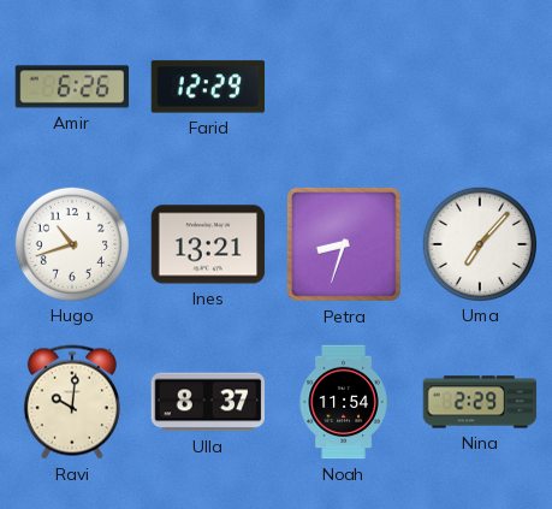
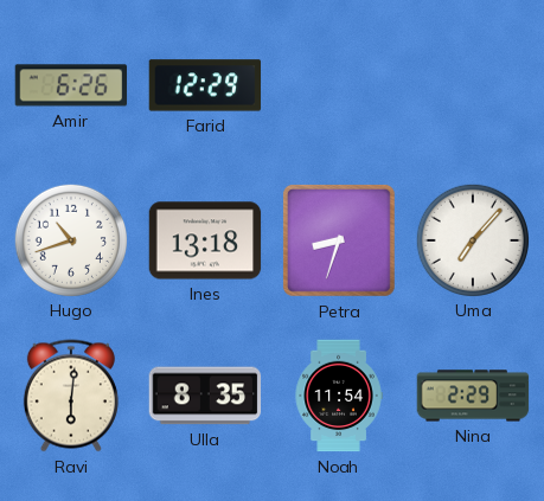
Ines: 13:21 -> 13:18
Ravi: 10:01 -> 6:01
Ulla: 8:37 -> 8:35
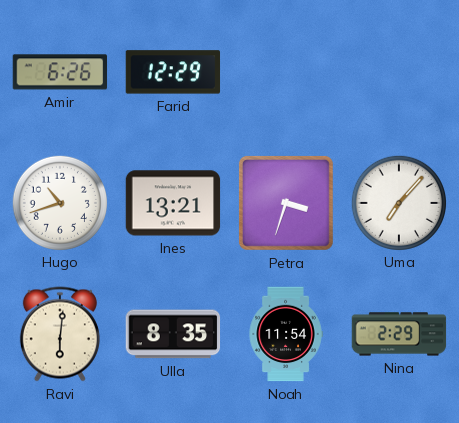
Ines: 13:18 -> 13:21
Petra: 8:33 -> 3:33
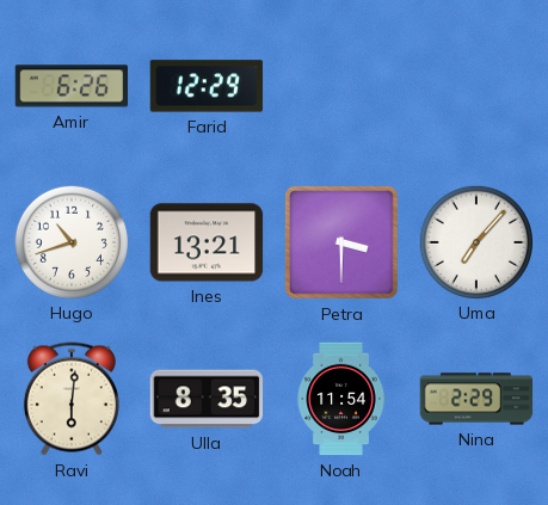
Petra: 3:33 -> 3:30
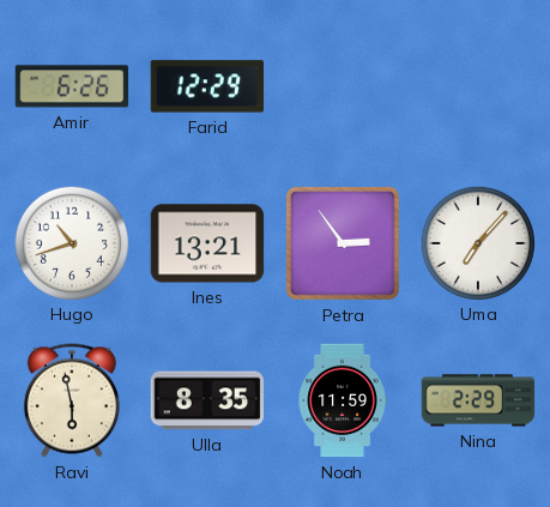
Petra: 3:30 -> 2:54
Ravi: 6:01 -> 5:58
Noah: 11:54 -> 11:59
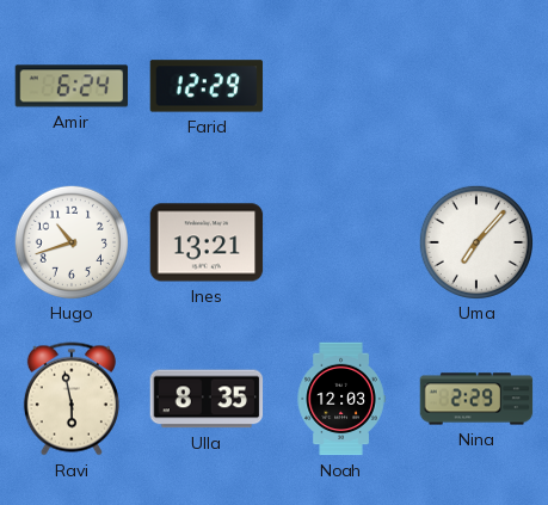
Amir: 6:26 -> 6:24
Petra: 2:54 -> none
Noah: 11:59 -> 12:03
